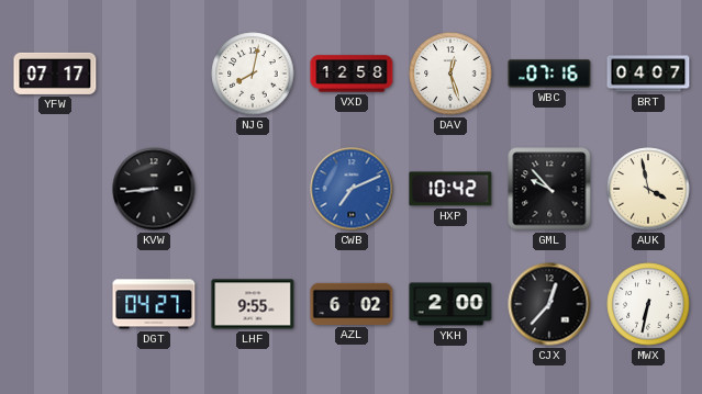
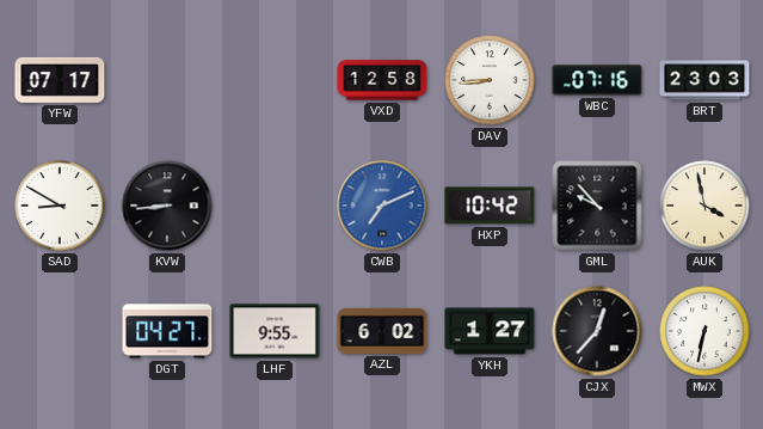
NJG: 8:02 -> none
DAV: 12:27 -> 8:44
BRT: 04:07 -> 23:03
SAD: none -> 8:50
YKH: 2:00 -> 1:27
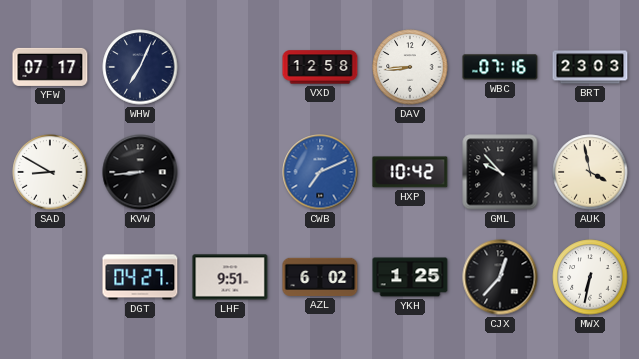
WHW: none -> 7:04
LHF: 9:55 -> 9:51
YKH: 1:27 -> 1:25
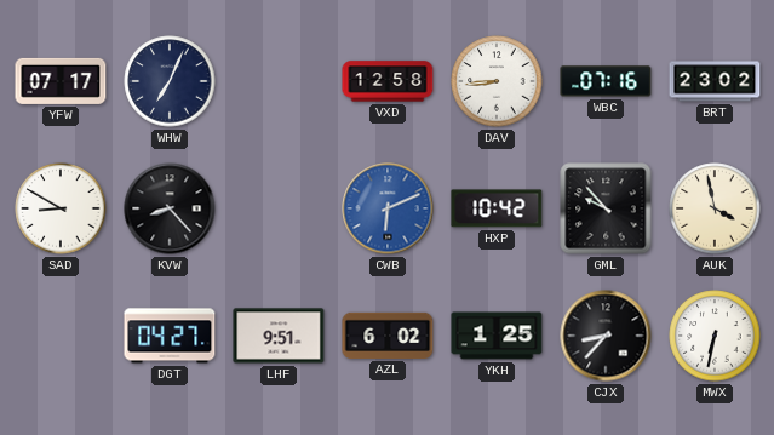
BRT: 23:03 -> 23:02
KVW: 8:44 -> 8:23
CWB: 7:11 -> 6:11
CJX: 12:37 -> 8:37
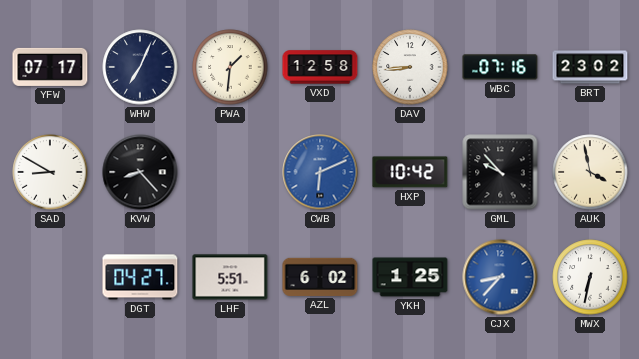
PWA: none -> 1:31
LHF: 9:51 -> 5:51
CJX dial: black -> blue
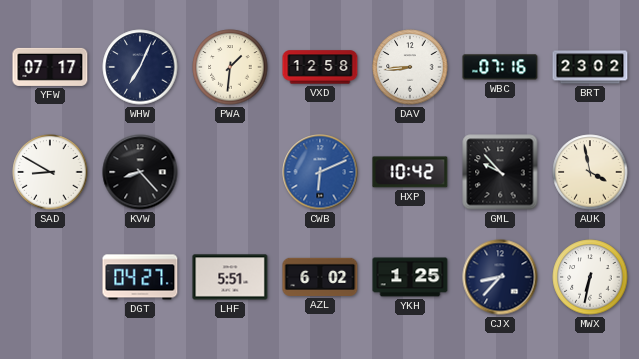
CJX dial: blue -> navy
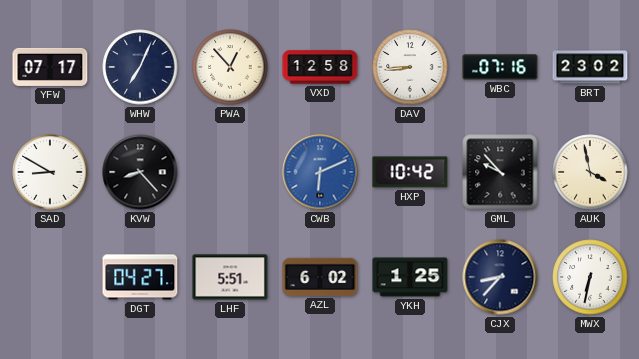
PWA: 1:31 -> 12:53
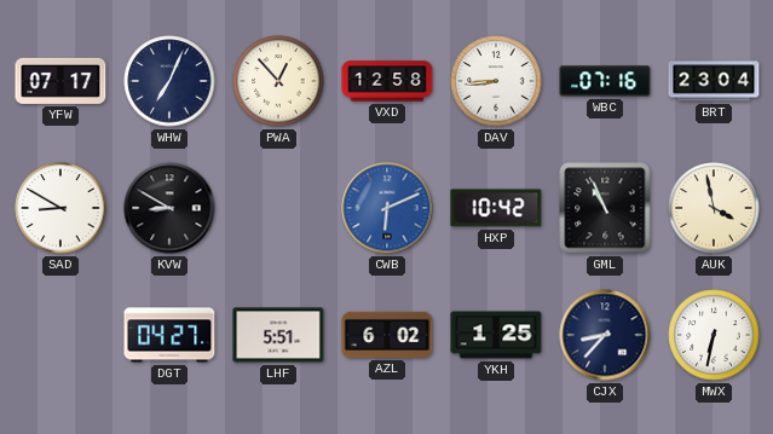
BRT: 23:02 -> 23:04
KVW: 8:23 -> 8:50
GML: 9:53 -> 10:56
